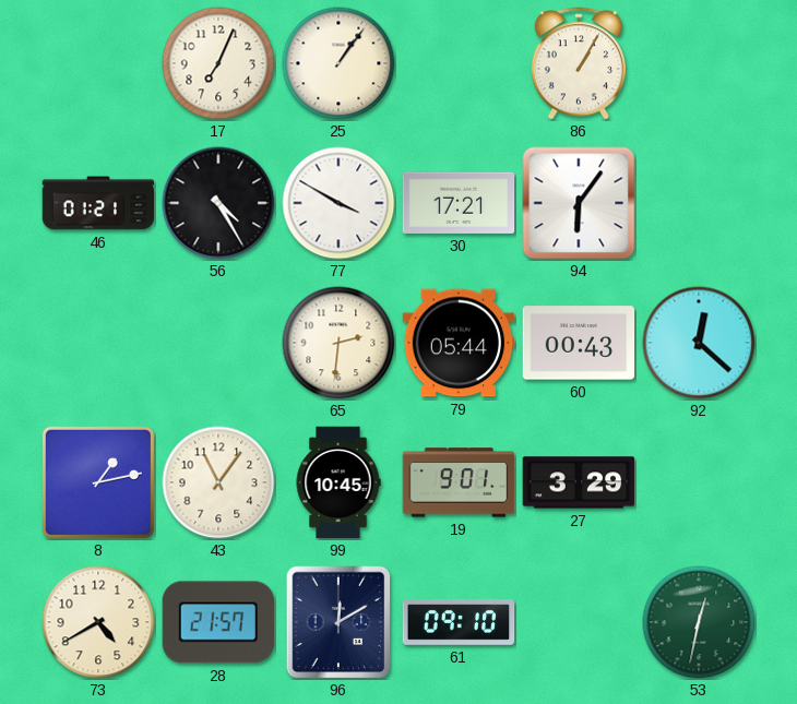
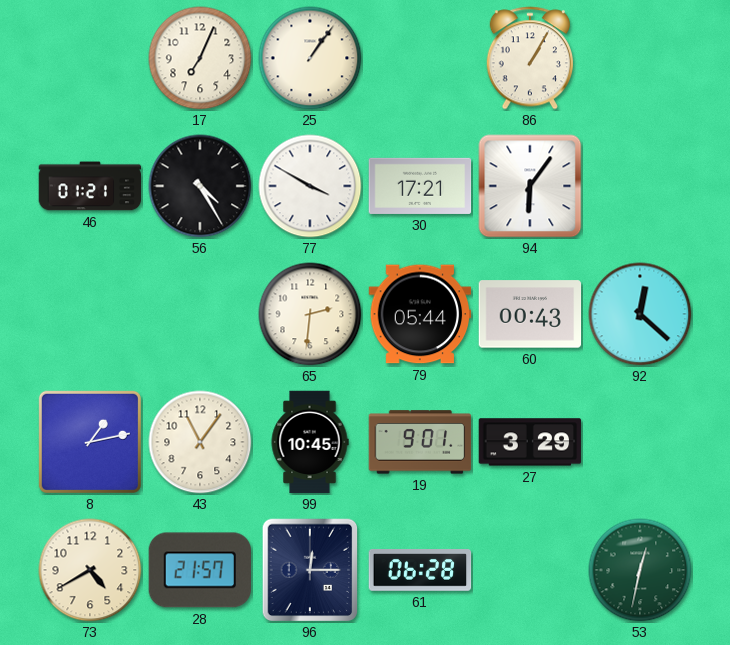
96: 12:10 -> 12:15
61: 09:10 -> 06:28
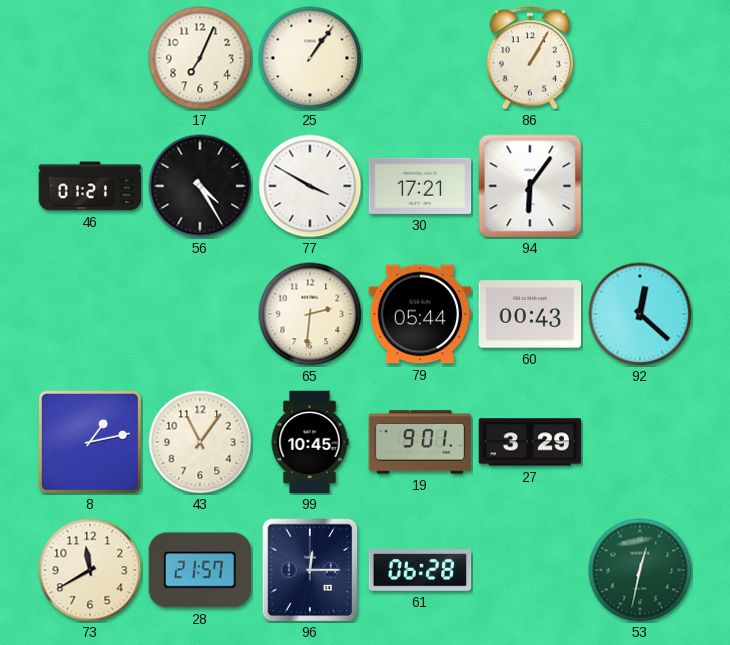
73: 4:40 -> 11:40
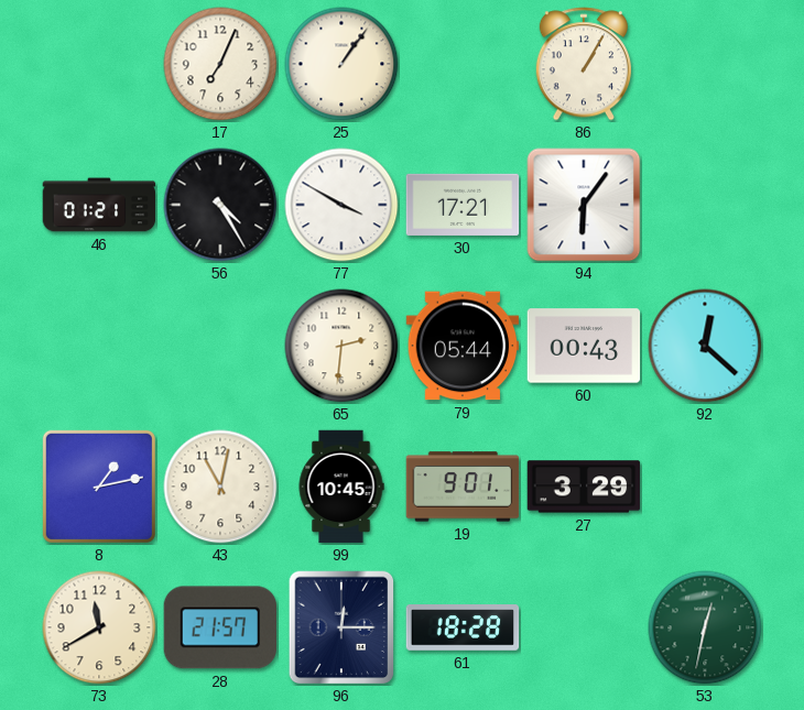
43: 11:06 -> 11:02
61: 06:28 -> 18:28
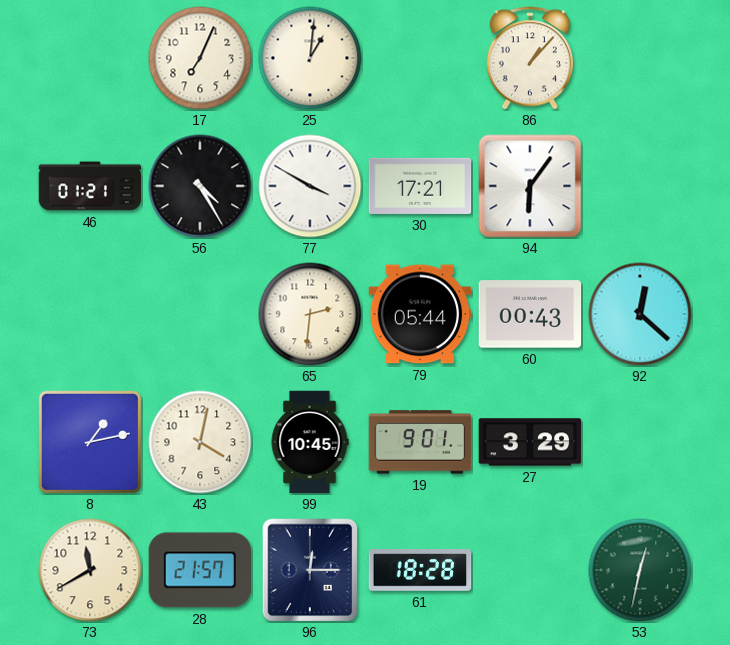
25: 1:06 -> 1:01
86: 1:05 -> 1:07
43: 11:02 -> 4:02
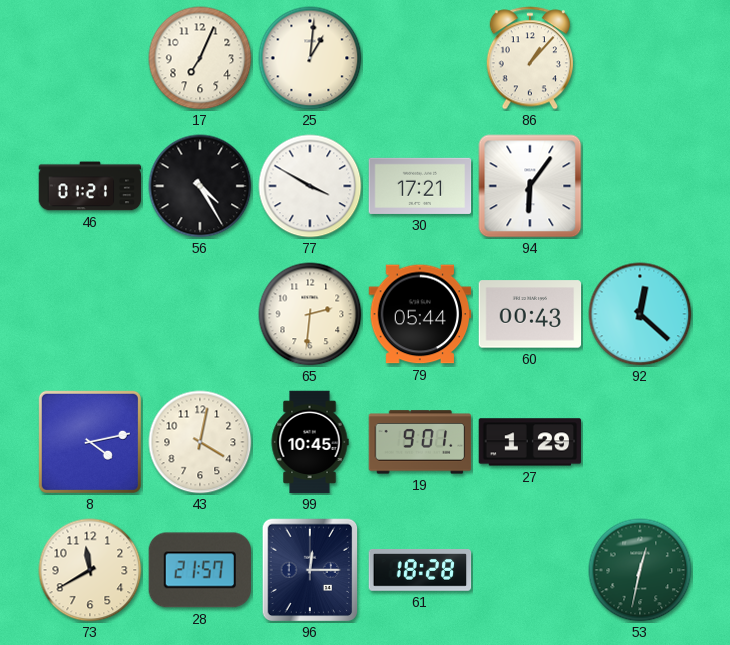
8: 1:13 -> 4:13
27: 3:29 -> 1:29
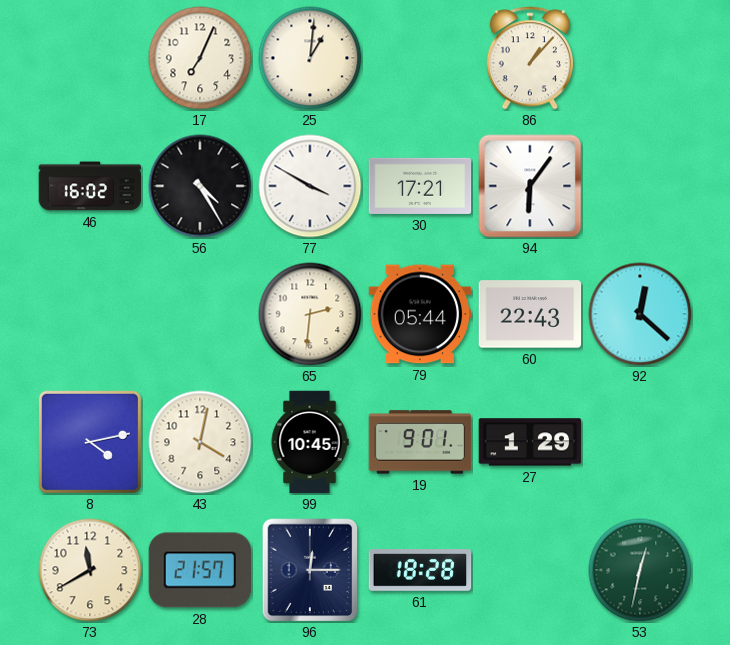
46: 01:21 -> 16:02
60: 00:43 -> 22:43
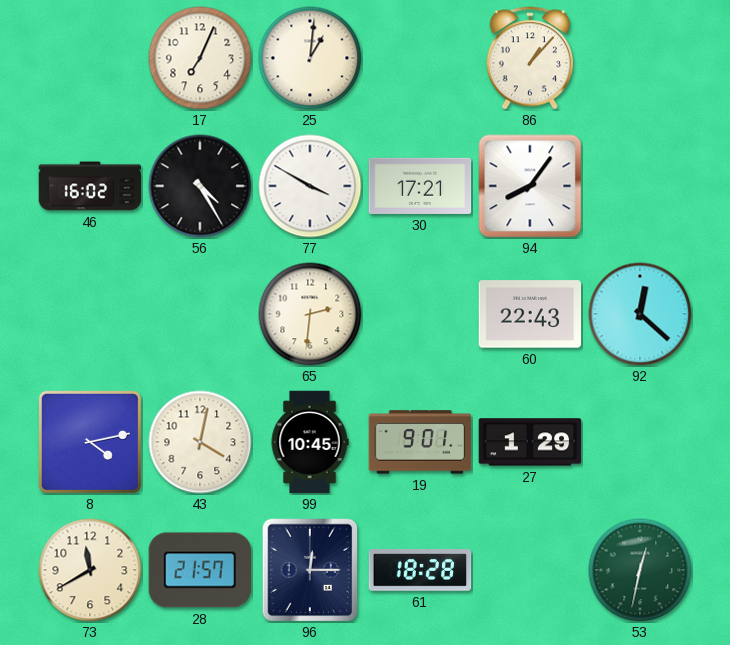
94: 6:06 -> 8:06
79: 05:44 -> none
